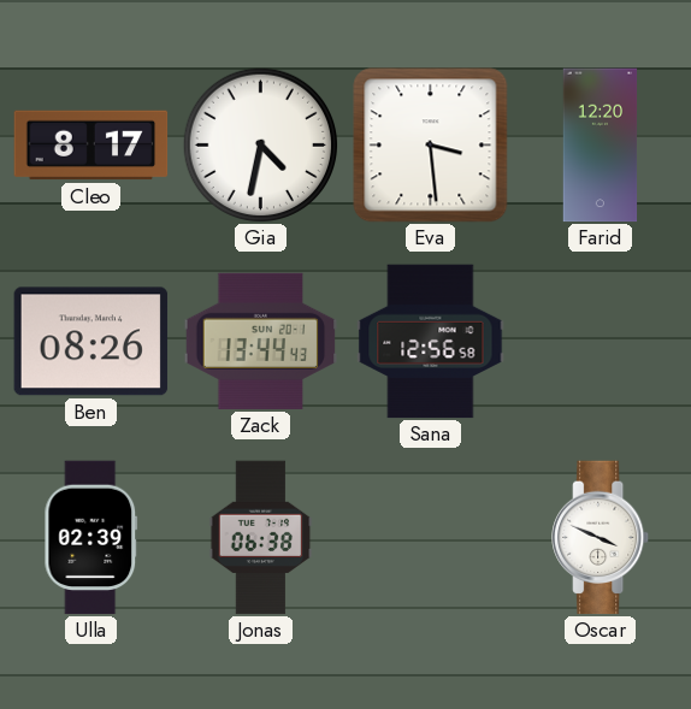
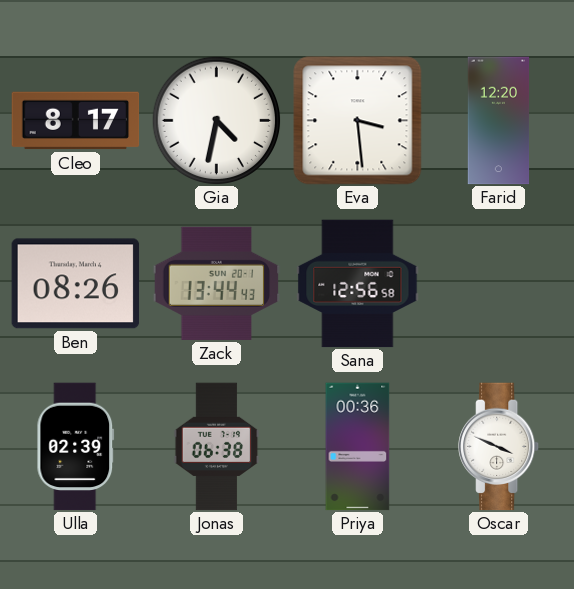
Priya: none -> 00:36
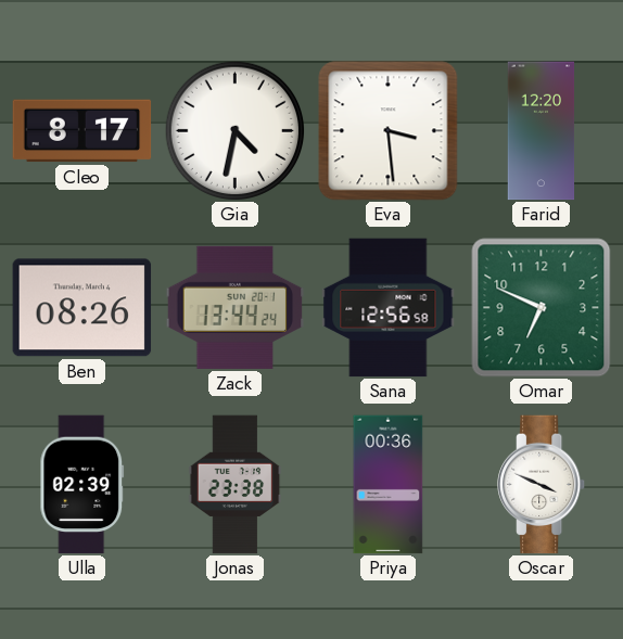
Zack: 13:44:43 -> 13:44:24
Omar: none -> 6:49
Jonas: 06:38 -> 23:38
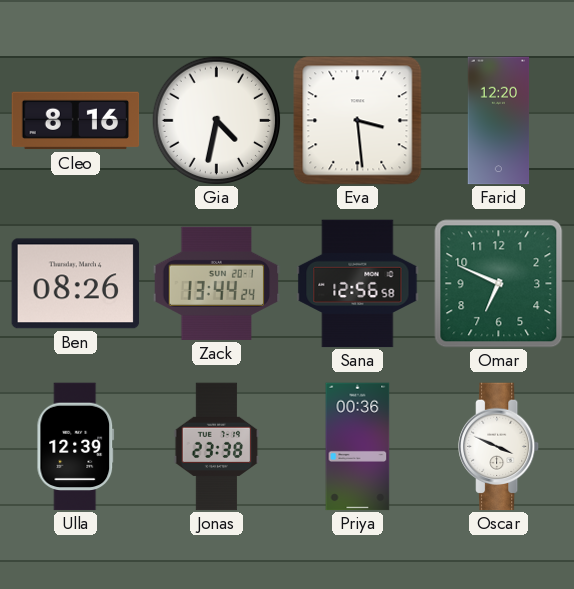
Cleo: 8:17 -> 8:16
Ulla: 02:39 -> 12:39
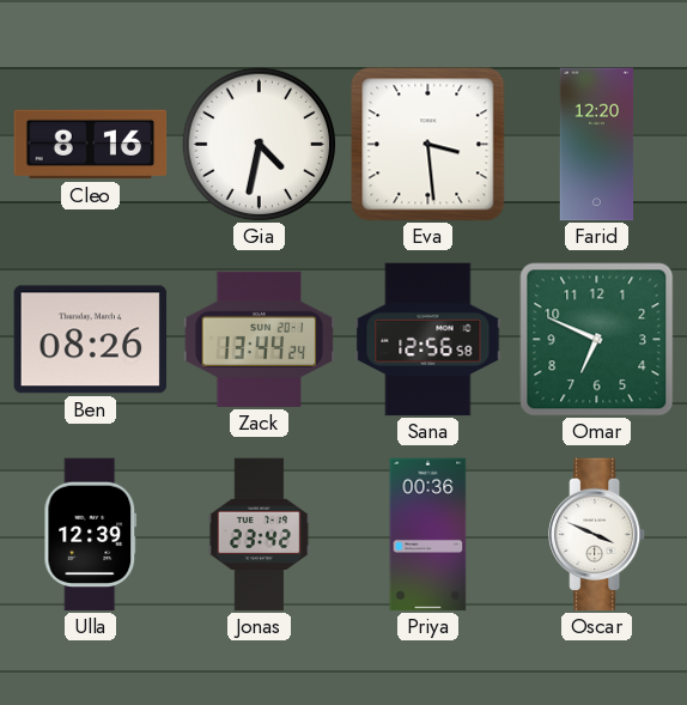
Jonas: 23:38 -> 23:42
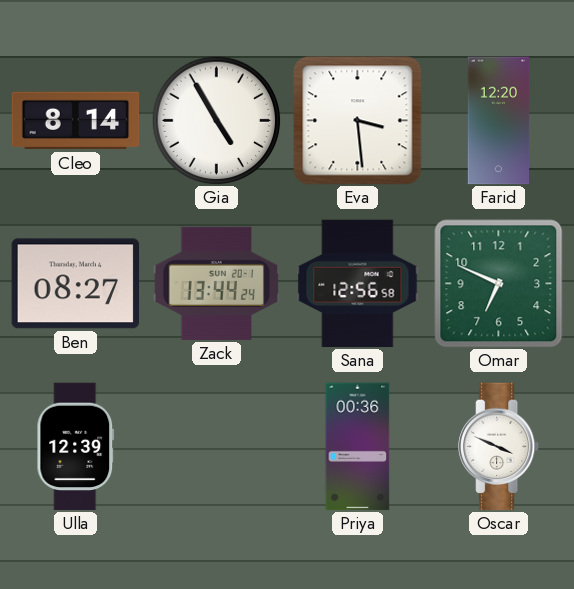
Cleo: 8:16 -> 8:14
Gia: 4:32 -> 4:55
Ben: 08:26 -> 08:27
Jonas: 23:42 -> none
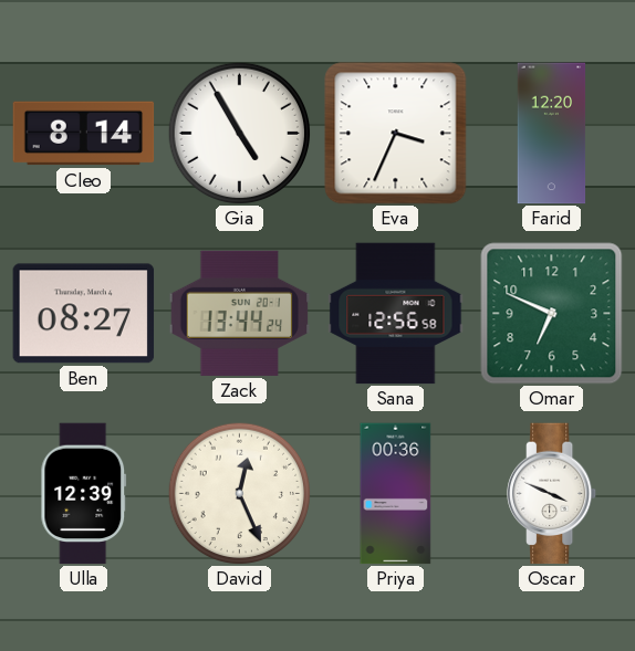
Eva: 3:29 -> 3:34
David: none -> 12:26
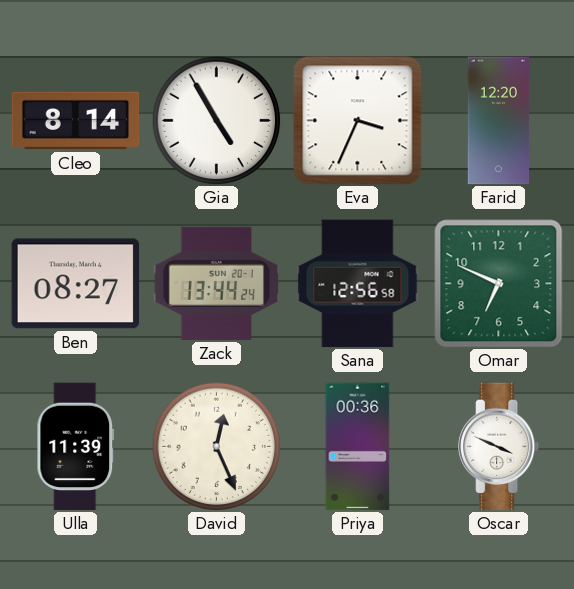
Ulla: 12:39 -> 11:39
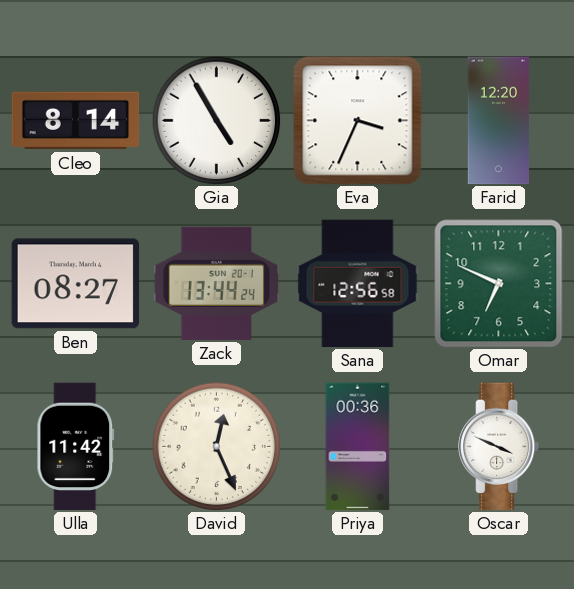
Ulla: 11:39 -> 11:42
